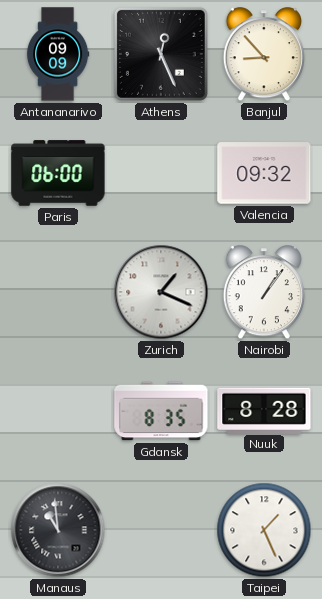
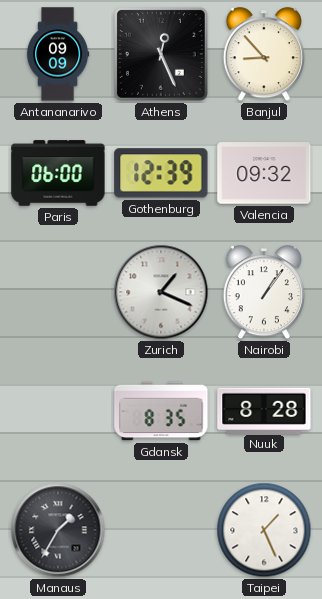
Gothenburg: none -> 12:39
Manaus: 10:59 -> 1:35
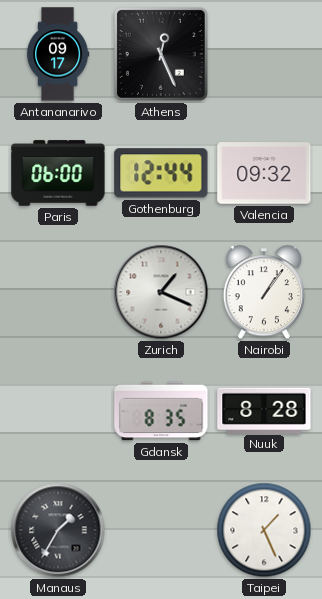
Antananarivo: 09:09 -> 09:17
Banjul: 8:53 -> none
Gothenburg: 12:39 -> 12:44
